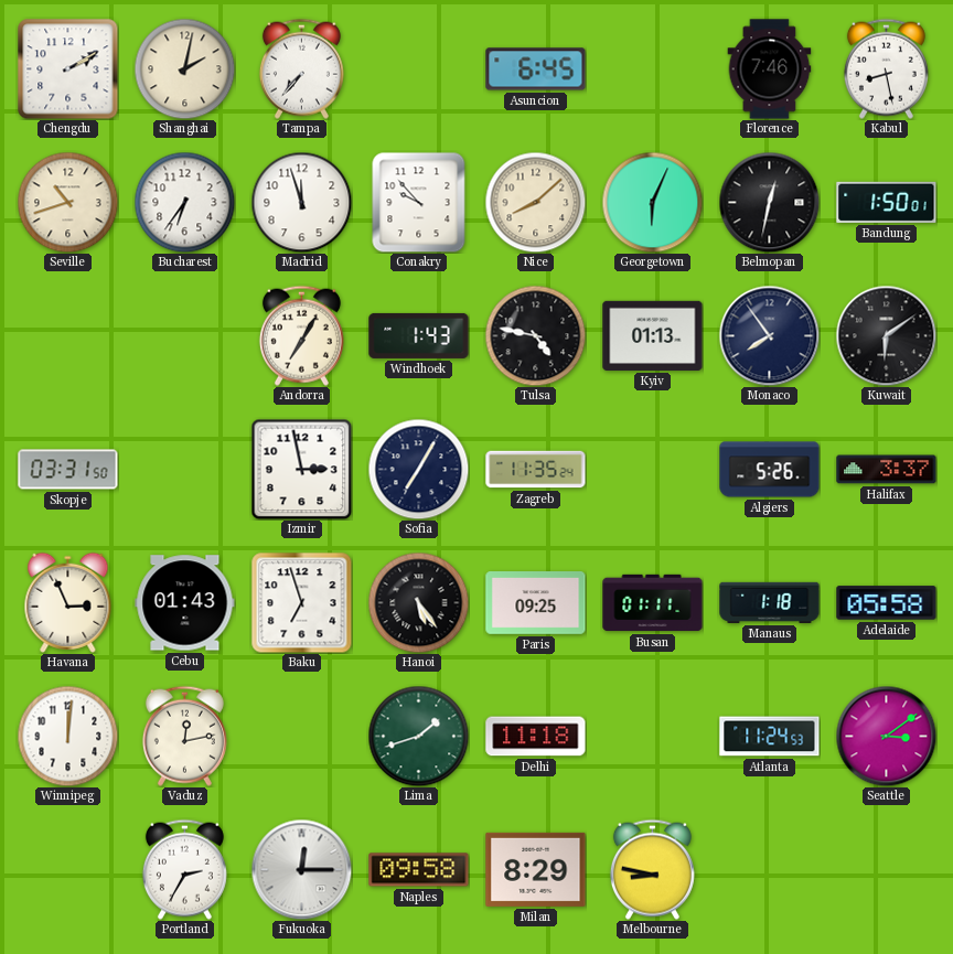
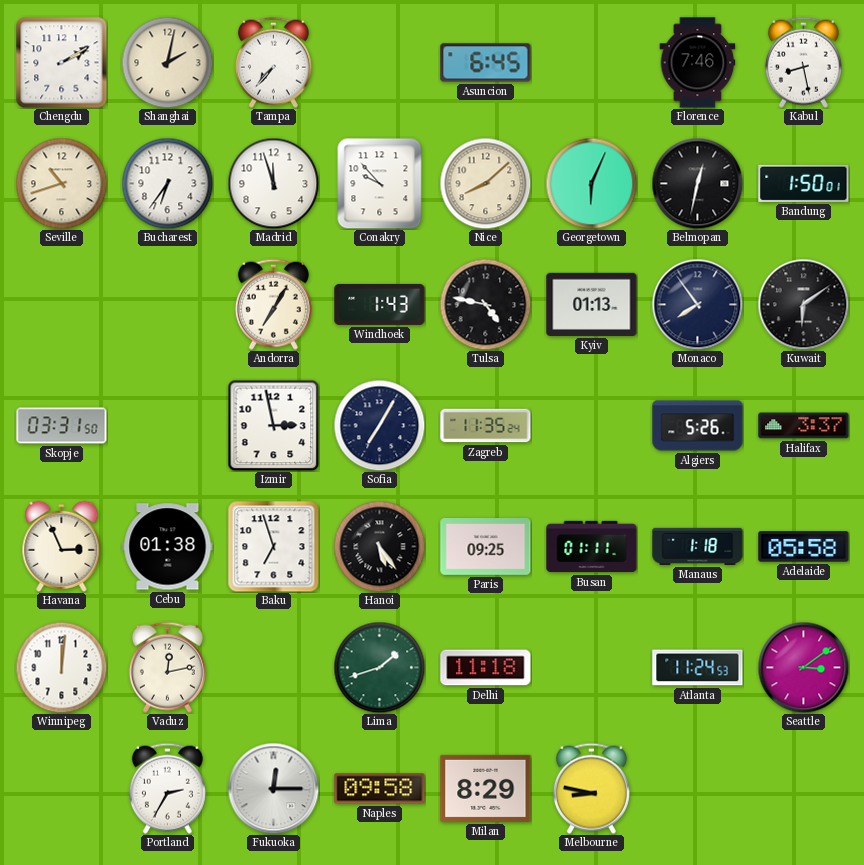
Cebu: 01:43 -> 01:38
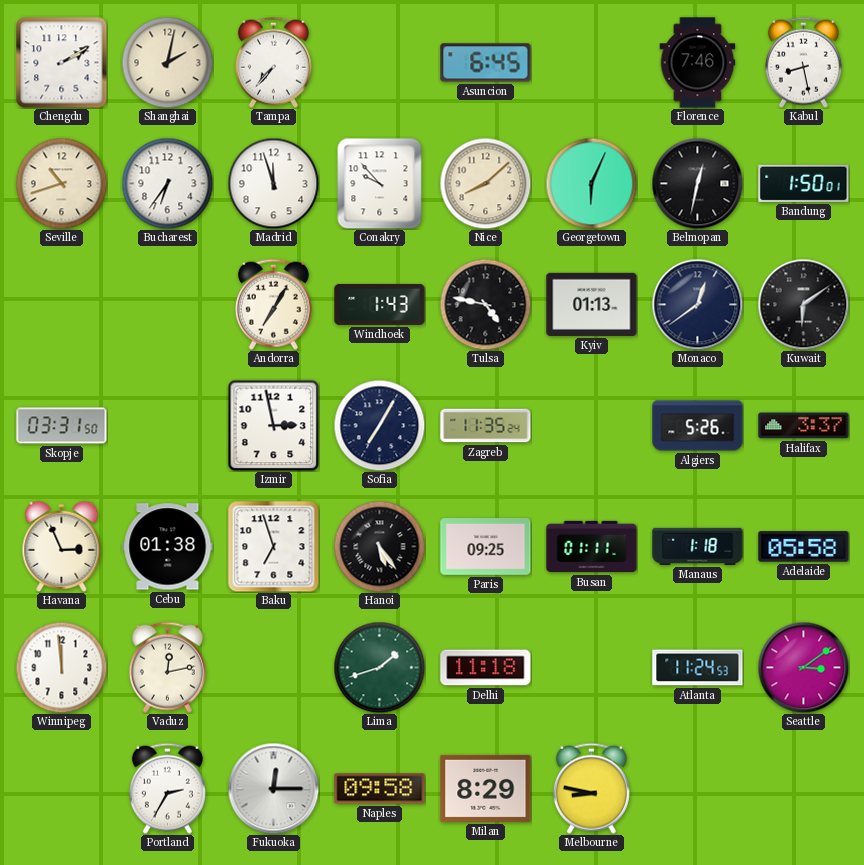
Monaco: 7:54 -> 12:39
Winnipeg: 12:01 -> 11:59
